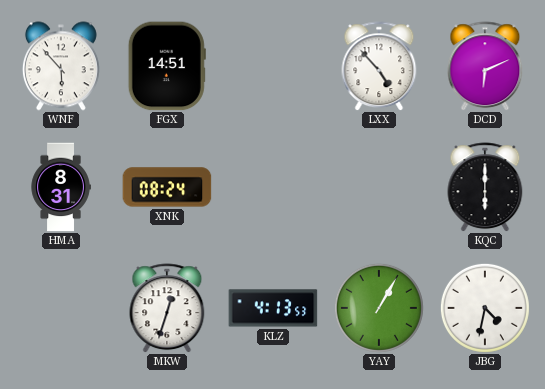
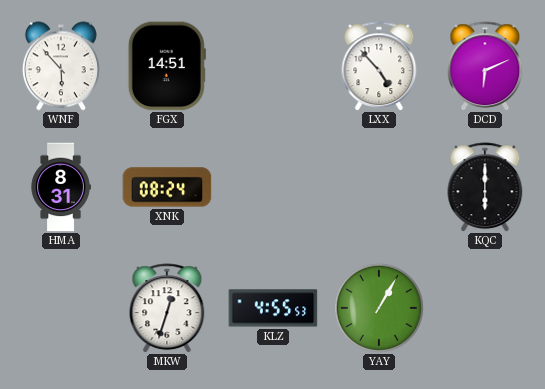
KLZ: 4:13 -> 4:55
JBG: 4:32 -> none
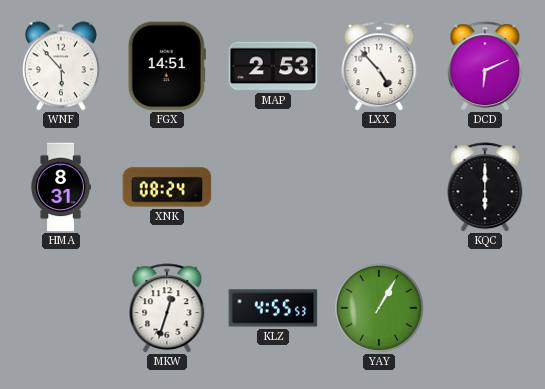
MAP: none -> 2:53
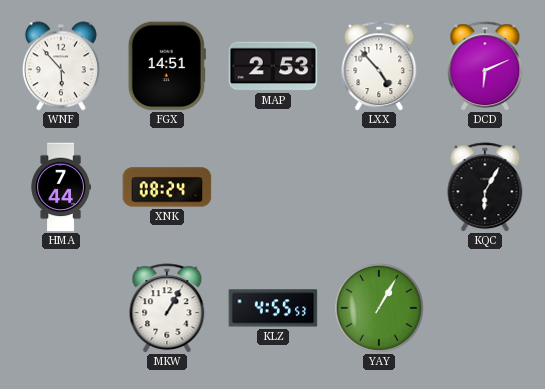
HMA: 8:31 -> 7:44
KQC: 6:00 -> 6:05
MKW: 12:33 -> 1:05
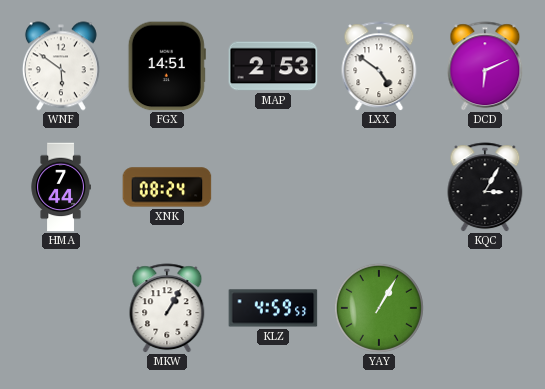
WNF: 5:53 -> 5:51
LXX: 4:53 -> 4:51
KQC: 6:05 -> 3:05
KLZ: 4:55 -> 4:59
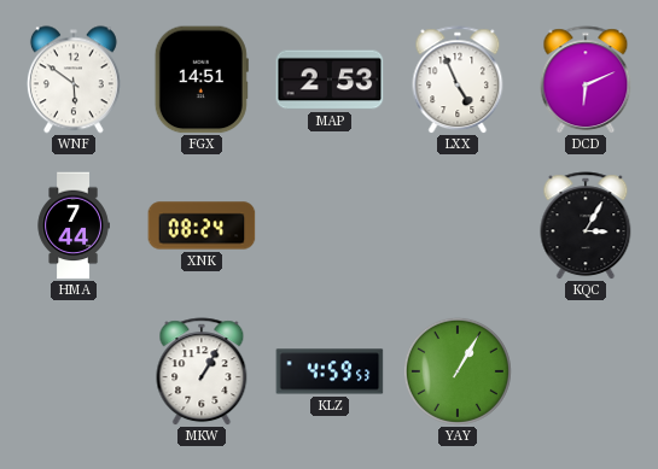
LXX: 4:51 -> 4:56
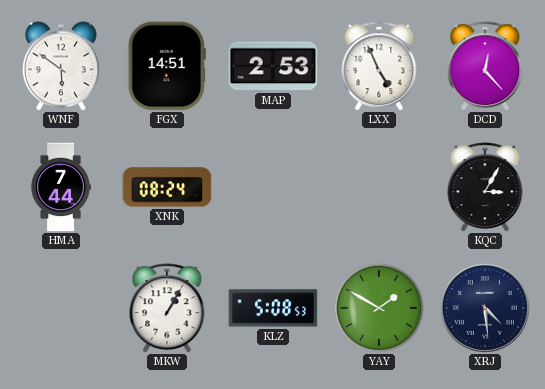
DCD: 6:11 -> 12:23
KLZ: 4:59 -> 5:08
YAY: 1:05 -> 1:50
XRJ: none -> 4:29
